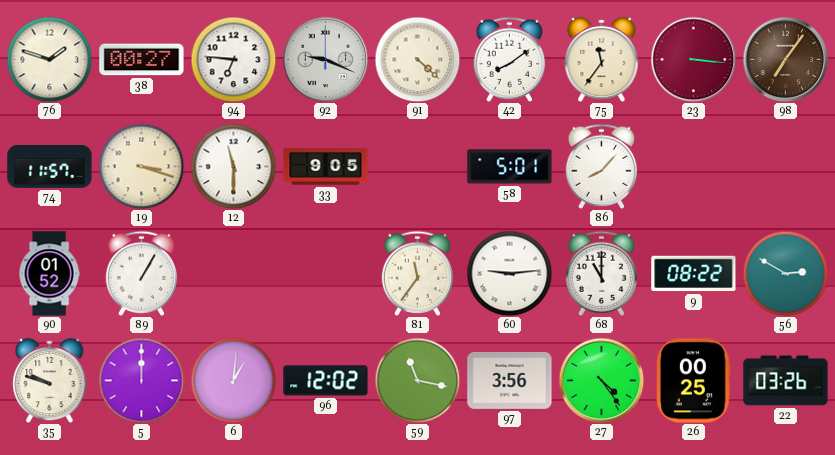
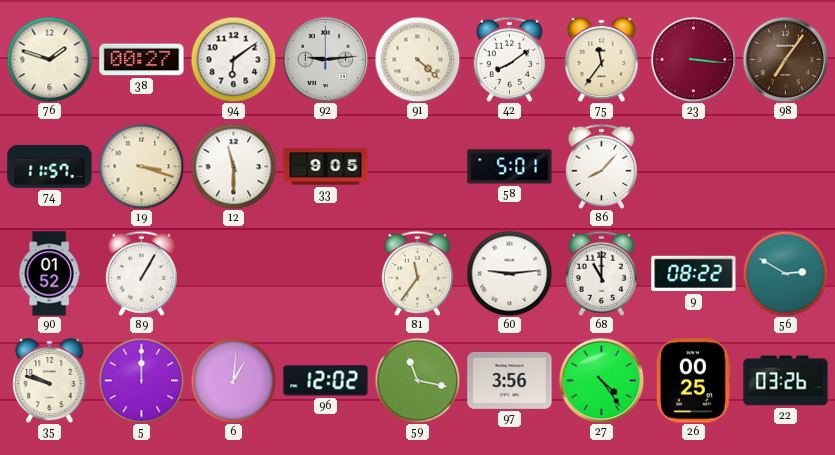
94: 6:46 -> 6:09
92: 9:19 -> 9:14
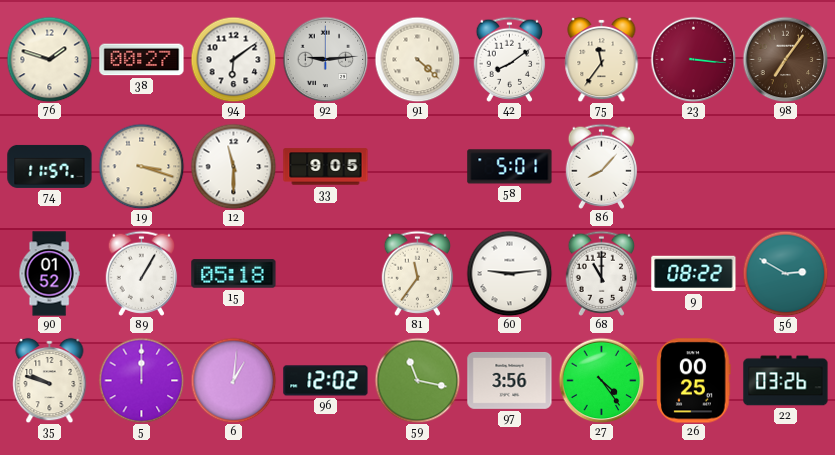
15: none -> 05:18
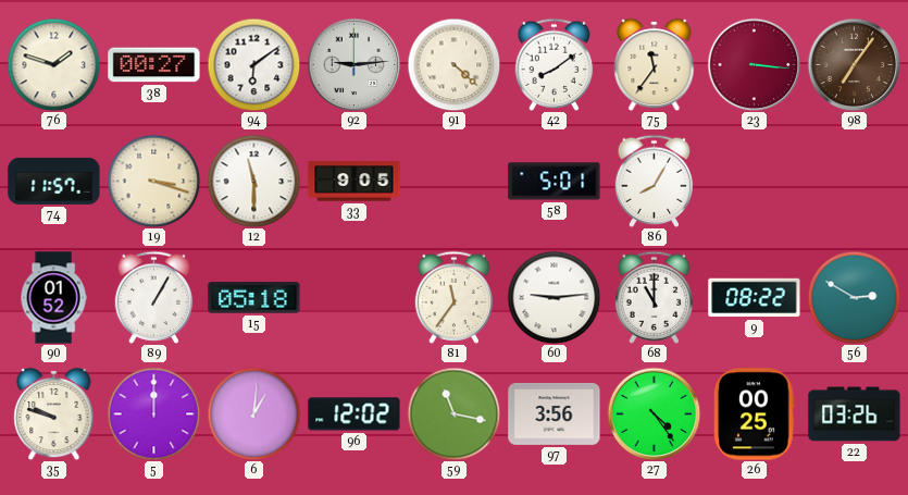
86: 8:07 -> 8:05
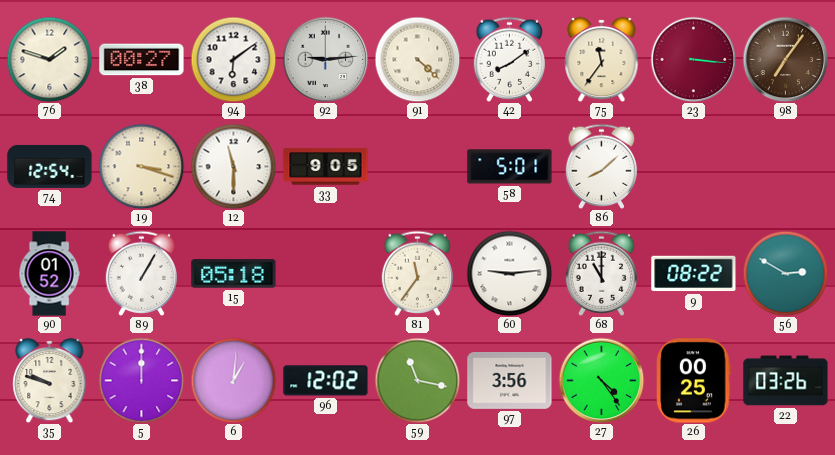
74: 11:57 -> 12:54
86: 8:05 -> 8:08
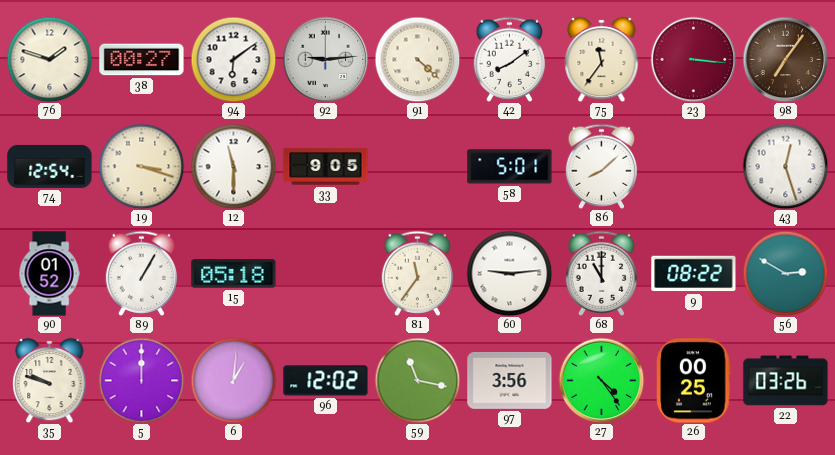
43: none -> 12:27
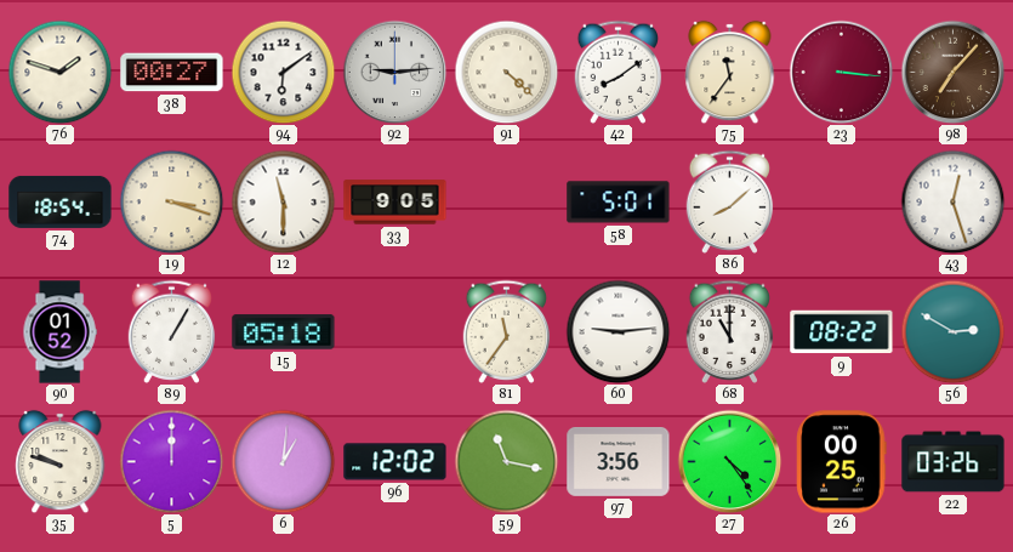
98: 7:06 -> 7:07
74: 12:54 -> 18:54
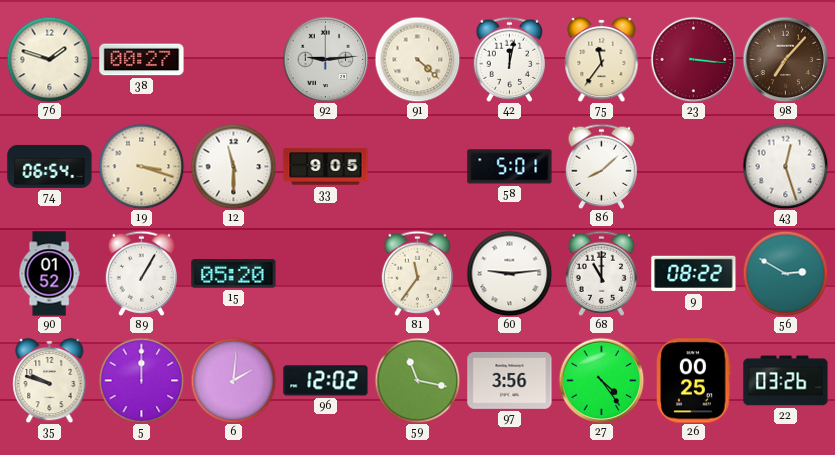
94: 6:09 -> none
42: 8:09 -> 12:02
74: 18:54 -> 06:54
15: 05:18 -> 05:20
6: 1:01 -> 2:01
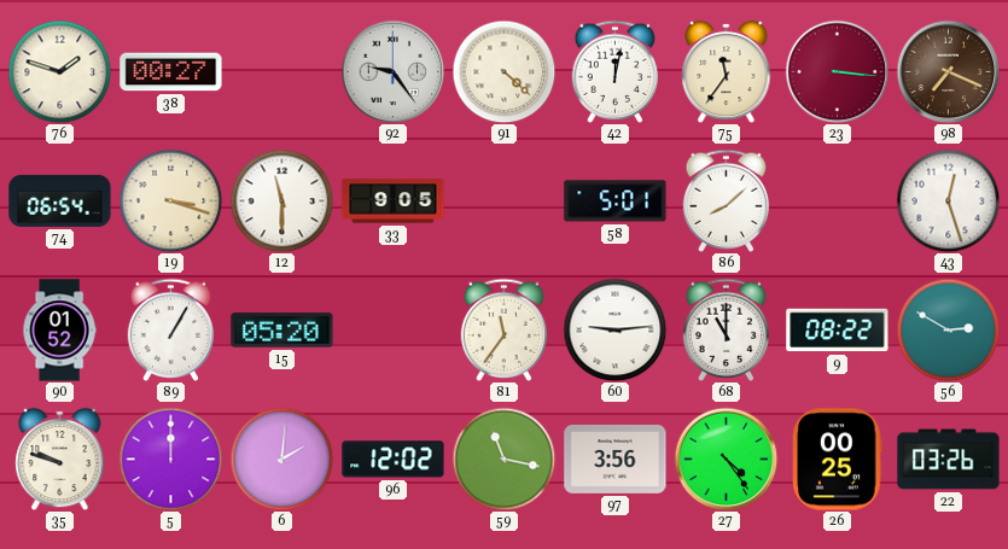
92: 9:14 -> 9:24
98: 7:07 -> 7:19
